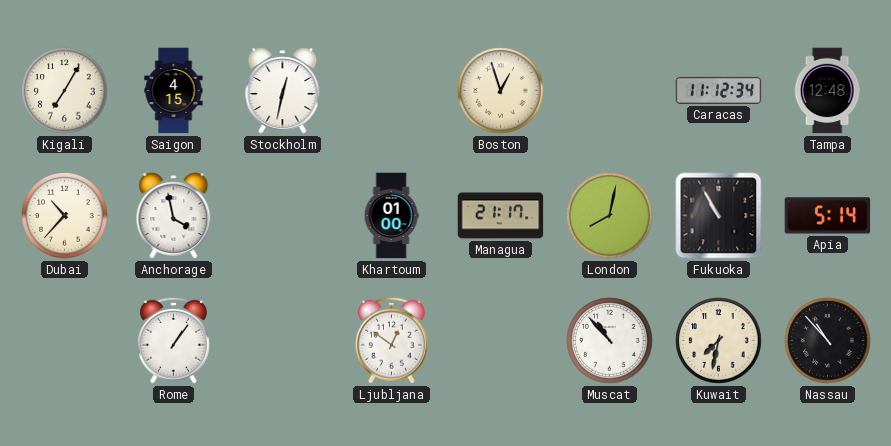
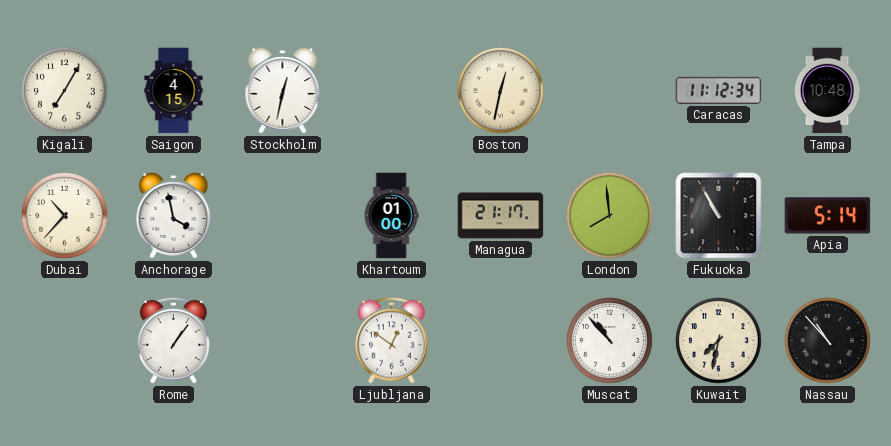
Boston: 12:57 -> 12:32
Tampa: 12:48 -> 10:48
London: 8:02 -> 7:59
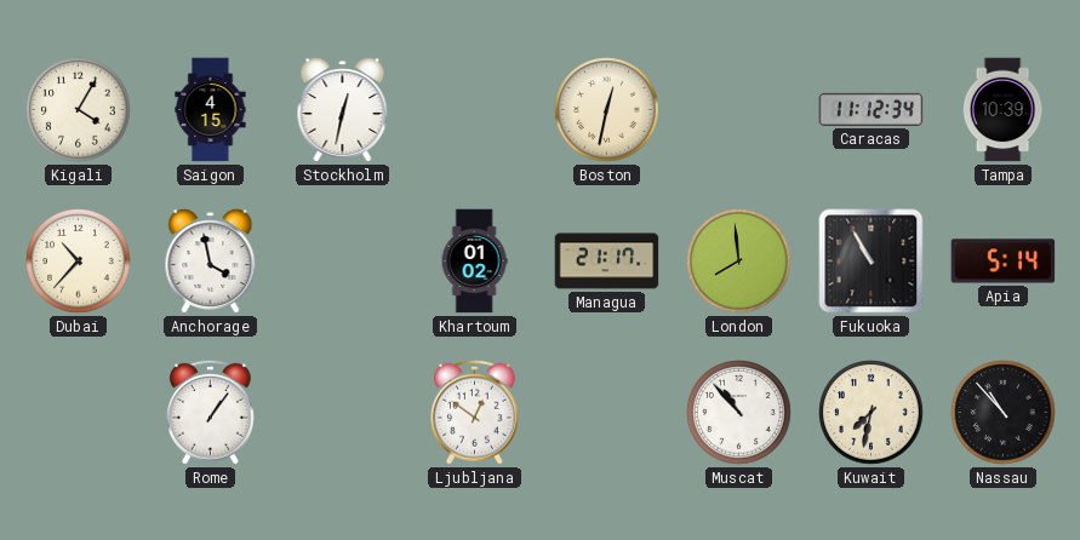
Kigali: 7:05 -> 4:05
Tampa: 10:48 -> 10:39
Khartoum: 01:00 -> 01:02
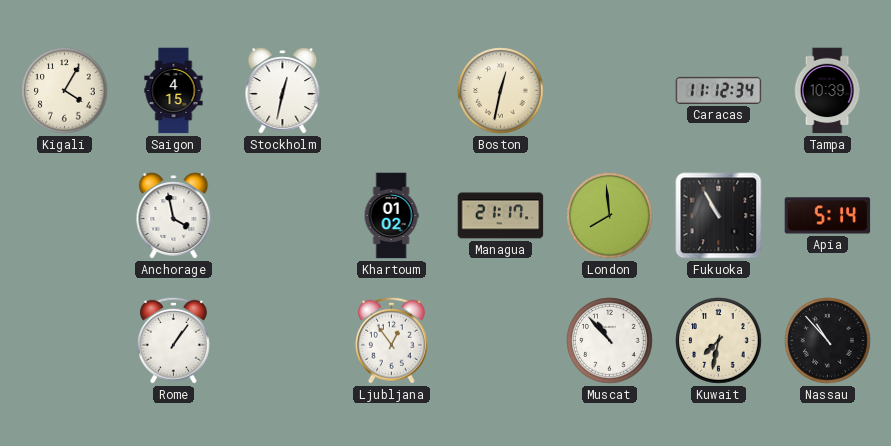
Dubai: 10:37 -> none
Ljubljana: 12:51 -> 12:54
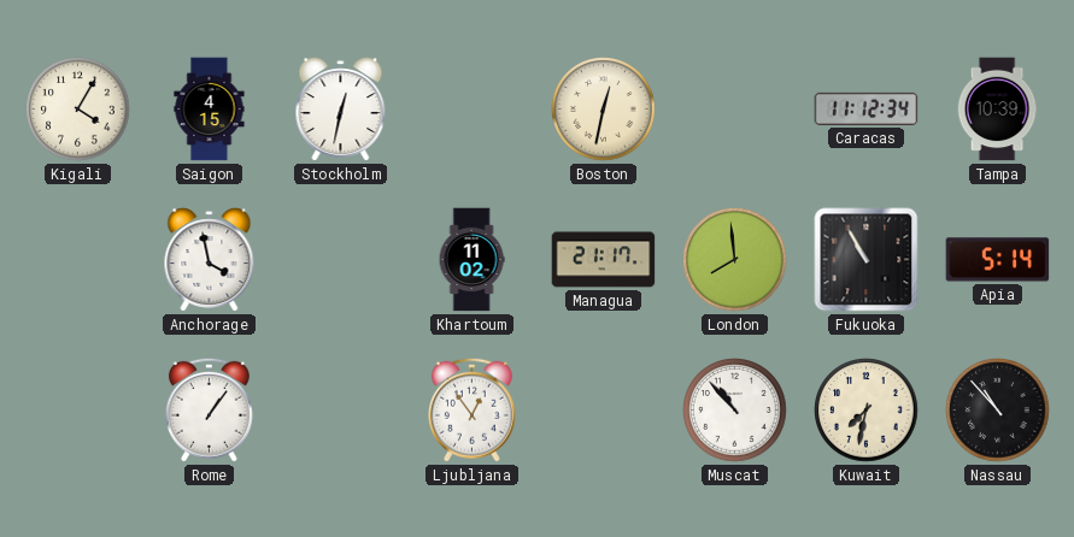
Khartoum: 01:02 -> 11:02
